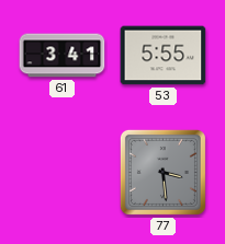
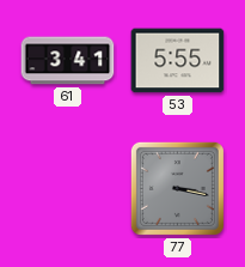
77: 3:29 -> 3:17
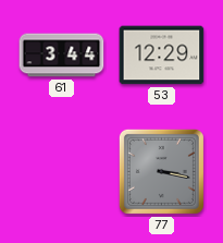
61: 3:41 -> 3:44
53: 5:55 -> 12:29
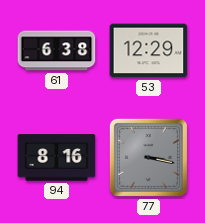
61: 3:44 -> 6:38
94: none -> 8:16
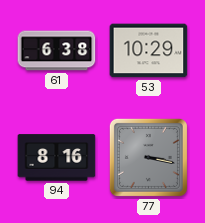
53: 12:29 -> 10:29
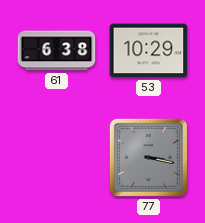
94: 8:16 -> none
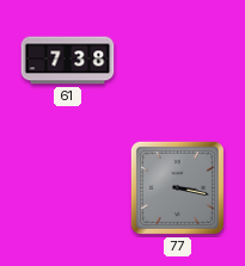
61: 6:38 -> 7:38
53: 10:29 -> none
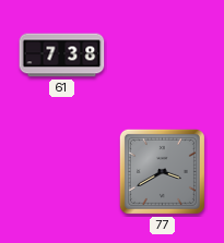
77: 3:17 -> 3:40
